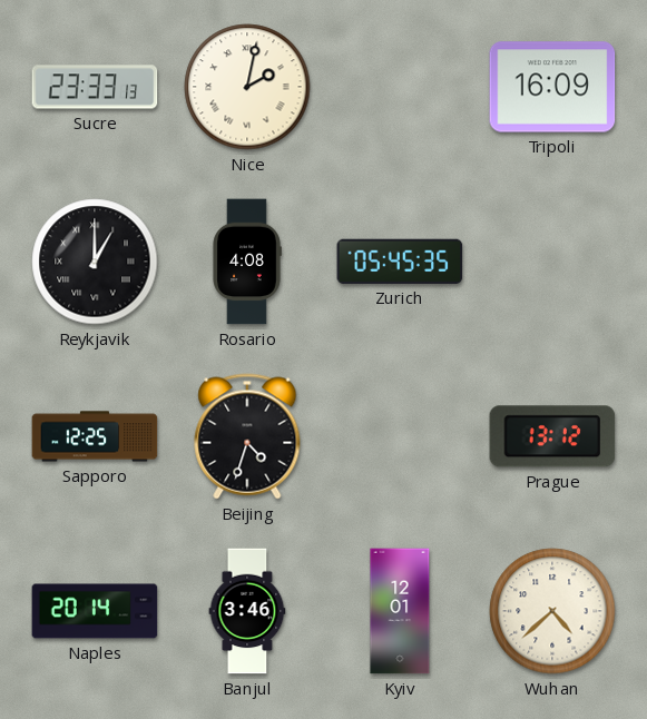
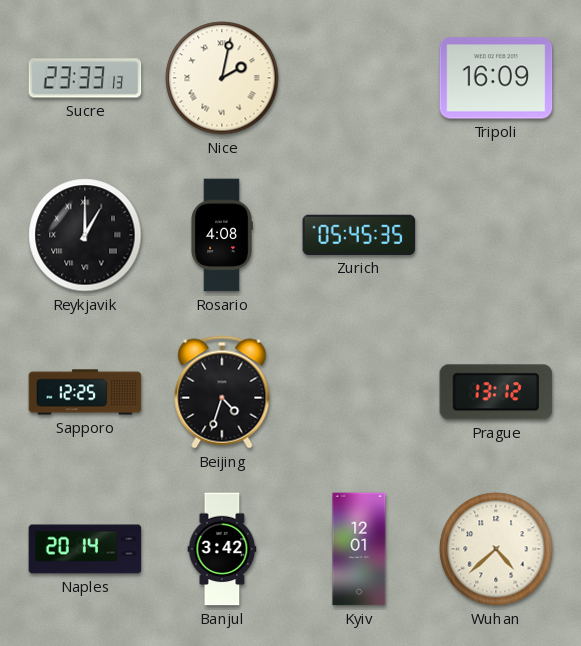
Banjul: 3:46 -> 3:42
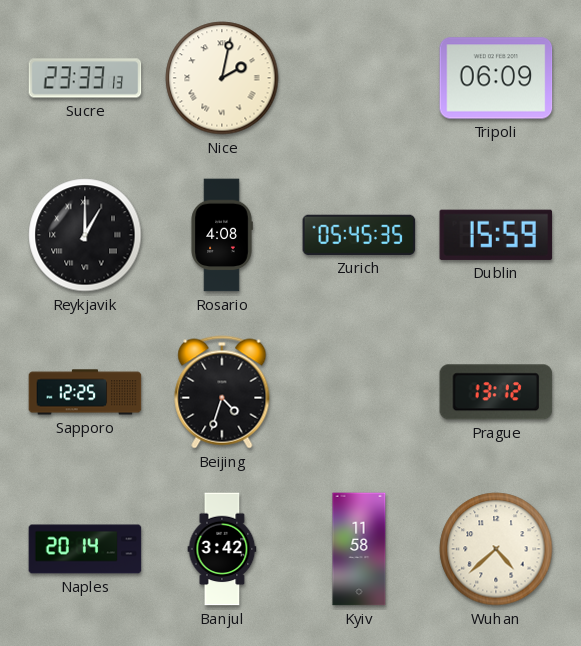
Tripoli: 16:09 -> 06:09
Dublin: none -> 15:59
Kyiv: 12:01 -> 11:58
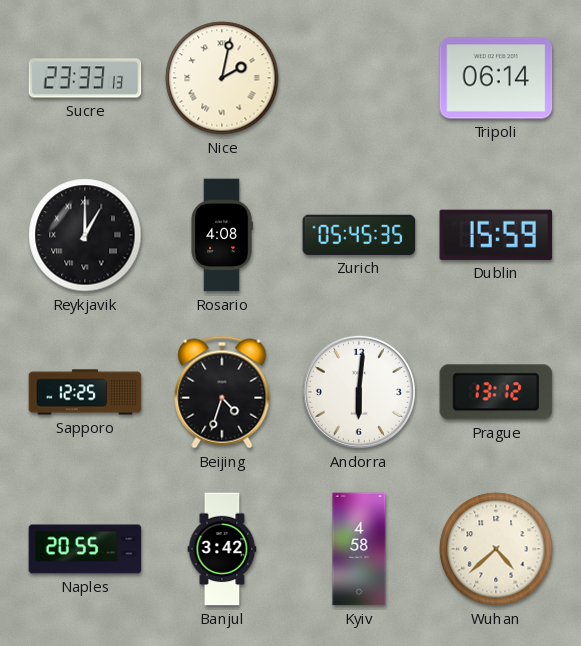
Tripoli: 06:09 -> 06:14
Andorra: none -> 6:01
Naples: 20:14 -> 20:55
Kyiv: 11:58 -> 4:58
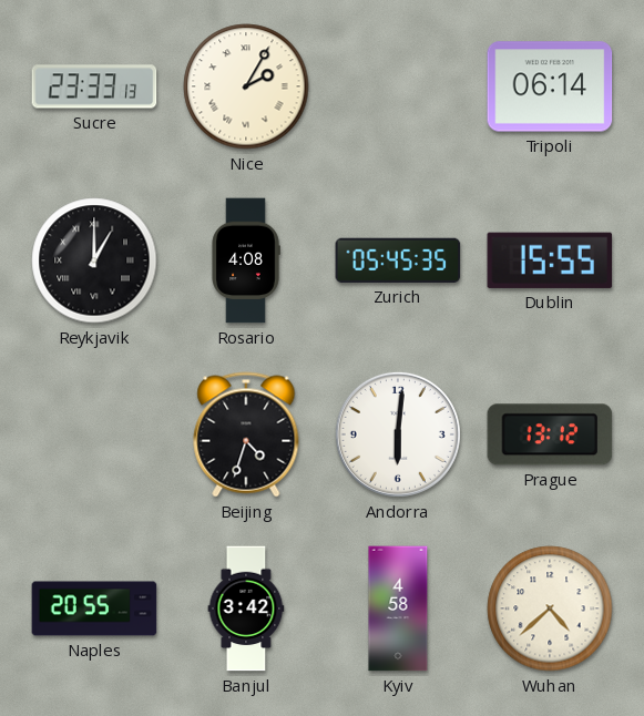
Nice: 2:02 -> 2:05
Dublin: 15:59 -> 15:55
Sapporo: 12:25 -> none
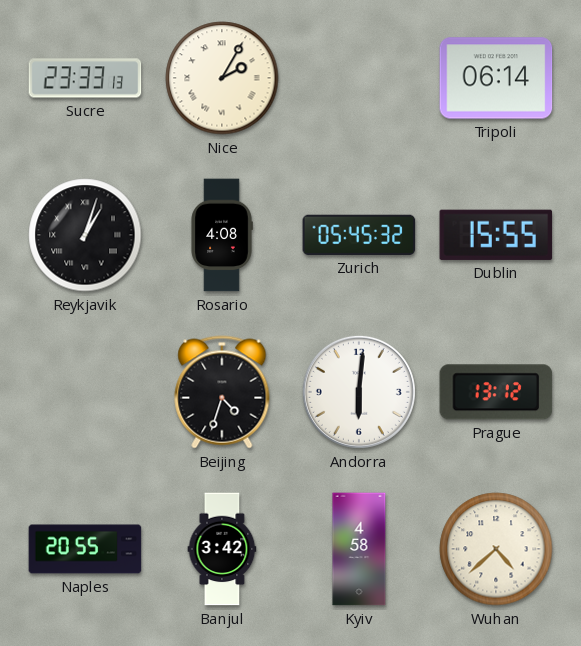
Reykjavik: 1:00 -> 1:03
Zurich: 05:45:35 -> 05:45:32
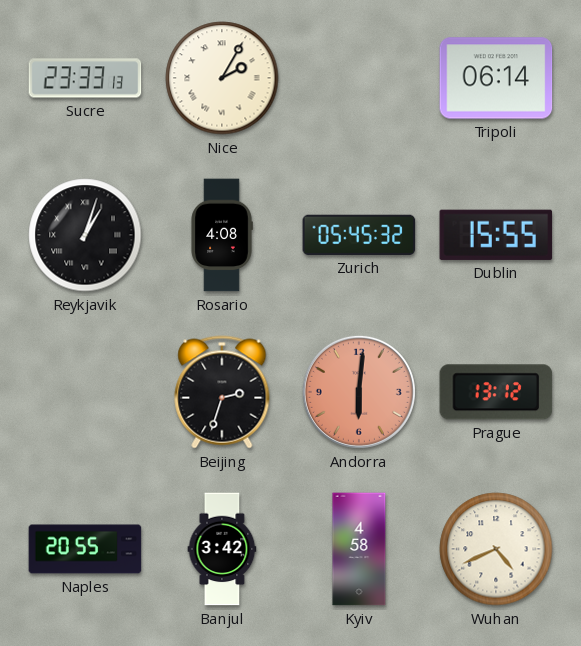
Beijing: 4:33 -> 2:33
Andorra dial: white -> salmon
Wuhan: 4:38 -> 4:41
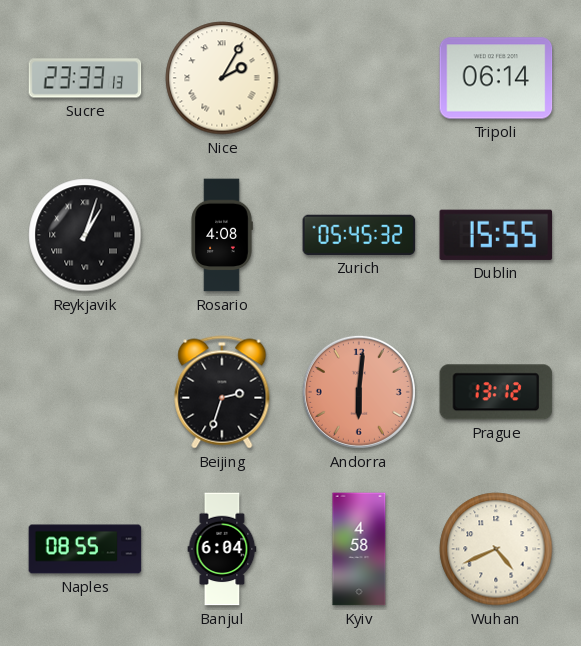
Naples: 20:55 -> 08:55
Banjul: 3:42 -> 6:04
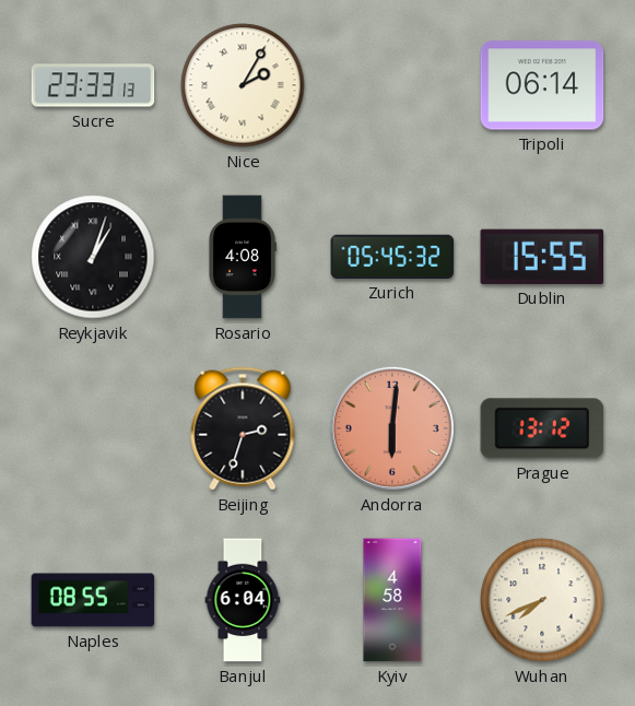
Wuhan: 4:41 -> 7:41
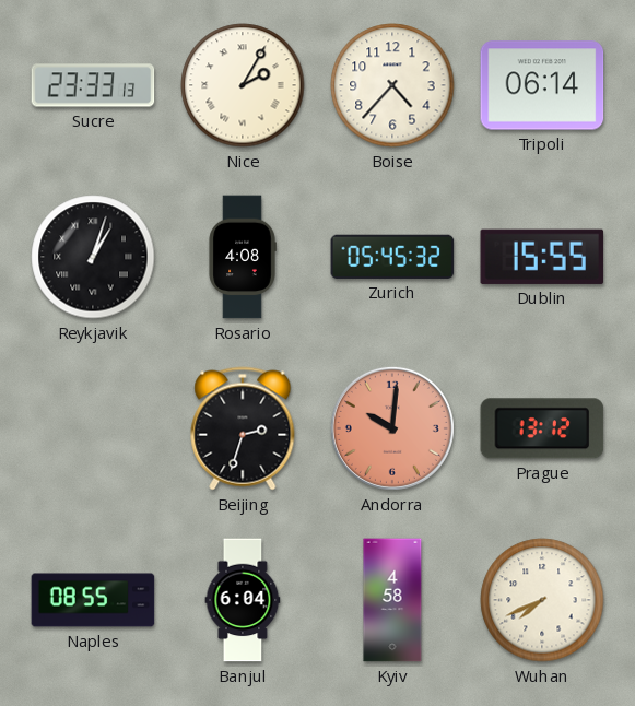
Boise: none -> 4:37
Andorra: 6:01 -> 10:01
